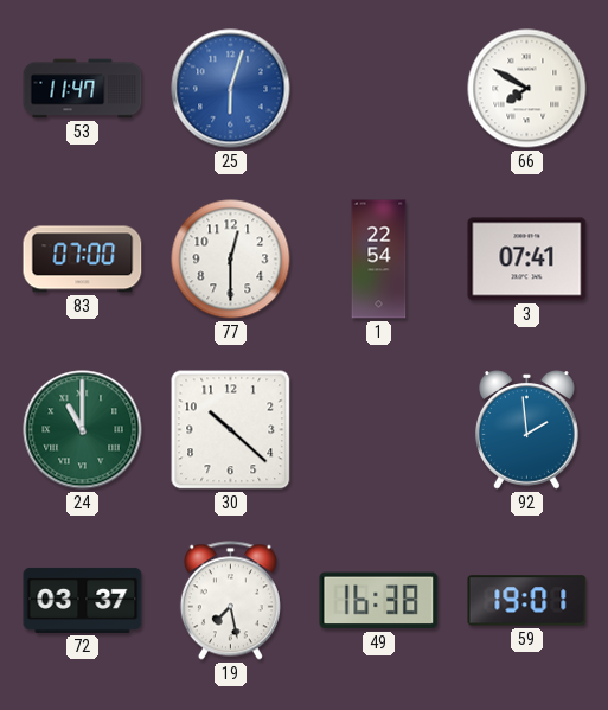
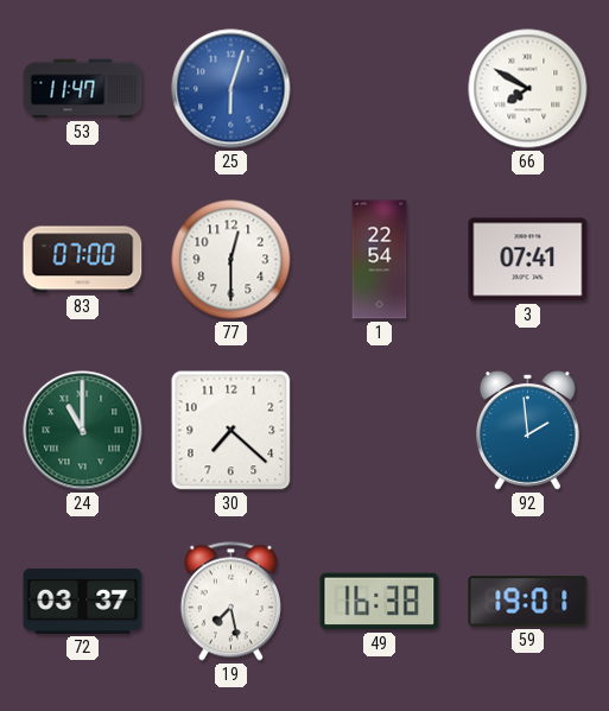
30: 10:22 -> 7:22
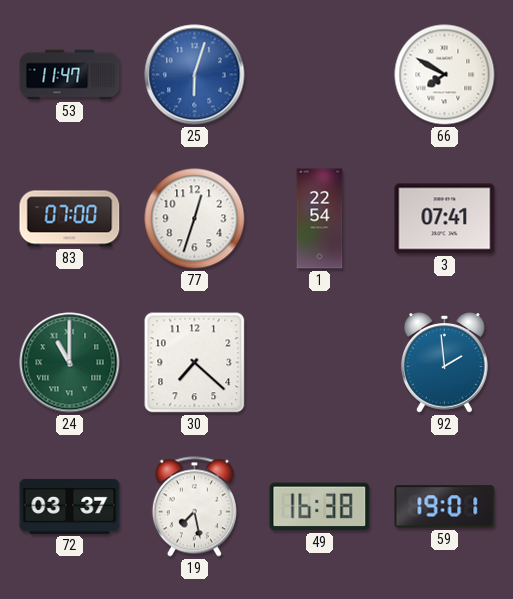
77: 12:30 -> 12:33
